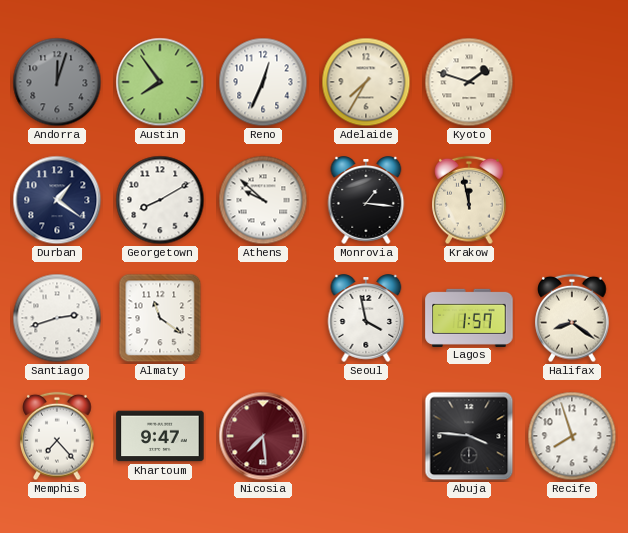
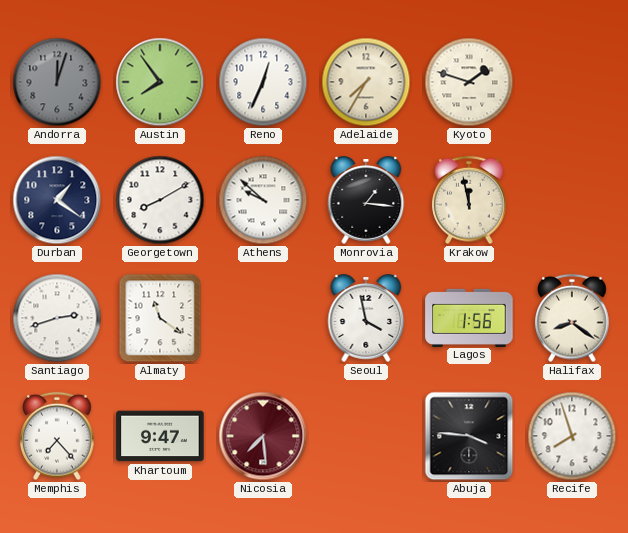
Lagos: 1:57 -> 1:56
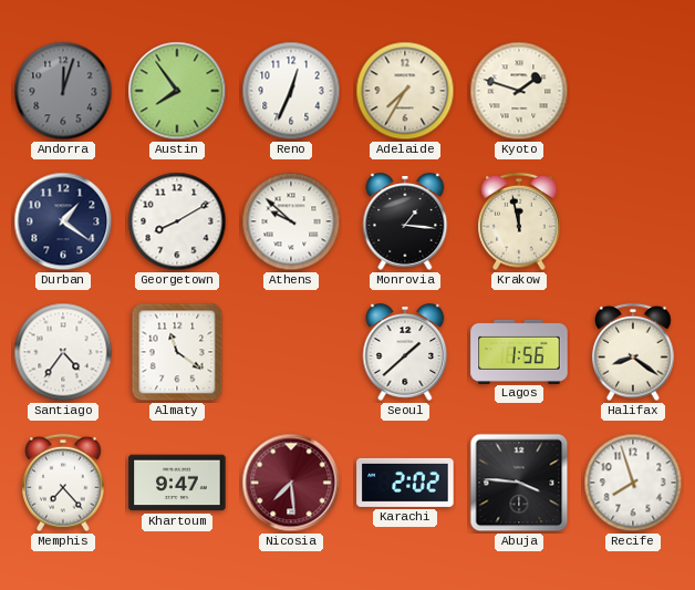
Santiago: 2:42 -> 4:36
Seoul: 3:58 -> 1:38
Karachi: none -> 2:02
